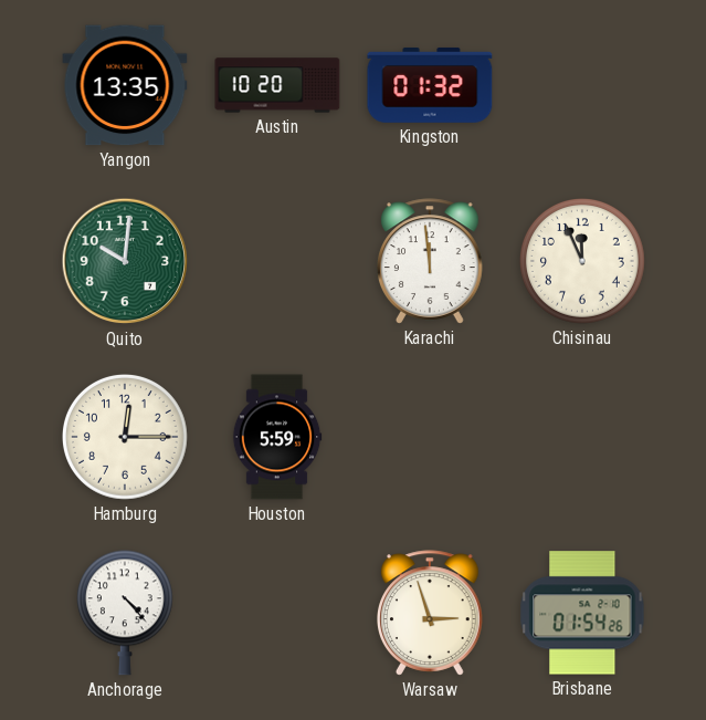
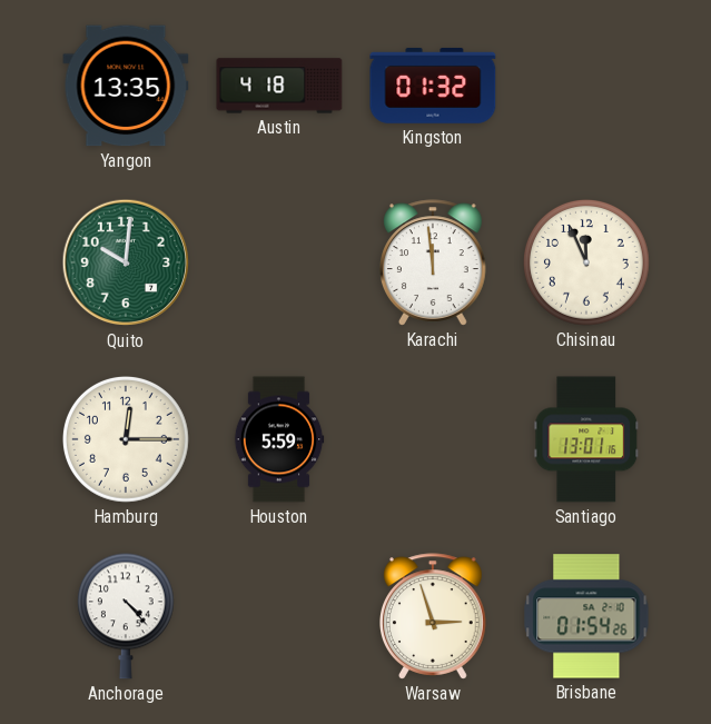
Austin: 10:20 -> 4:18
Santiago: none -> 13:01
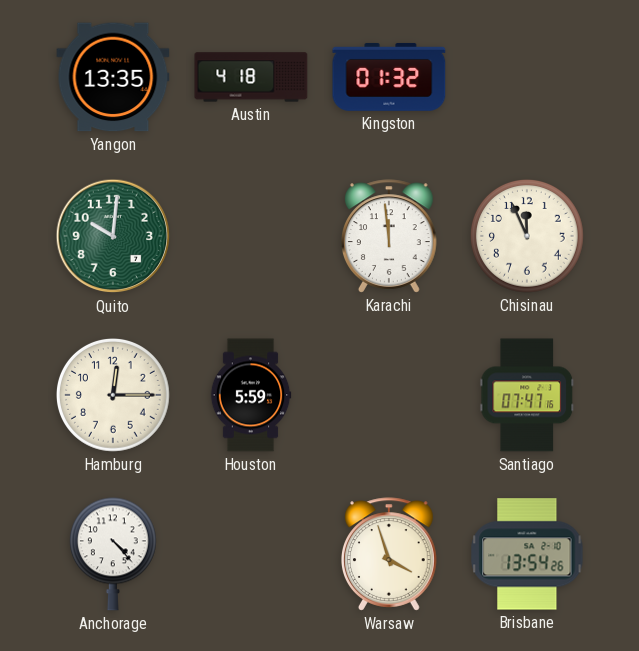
Santiago: 13:01 -> 07:47
Warsaw: 2:57 -> 3:57
Brisbane: 01:54 -> 13:54
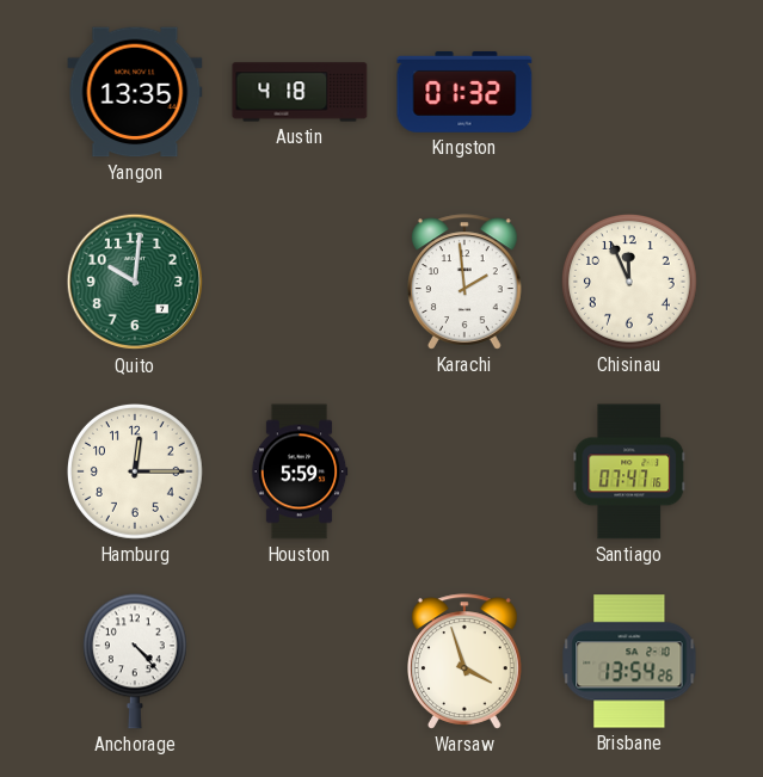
Karachi: 11:59 -> 1:59
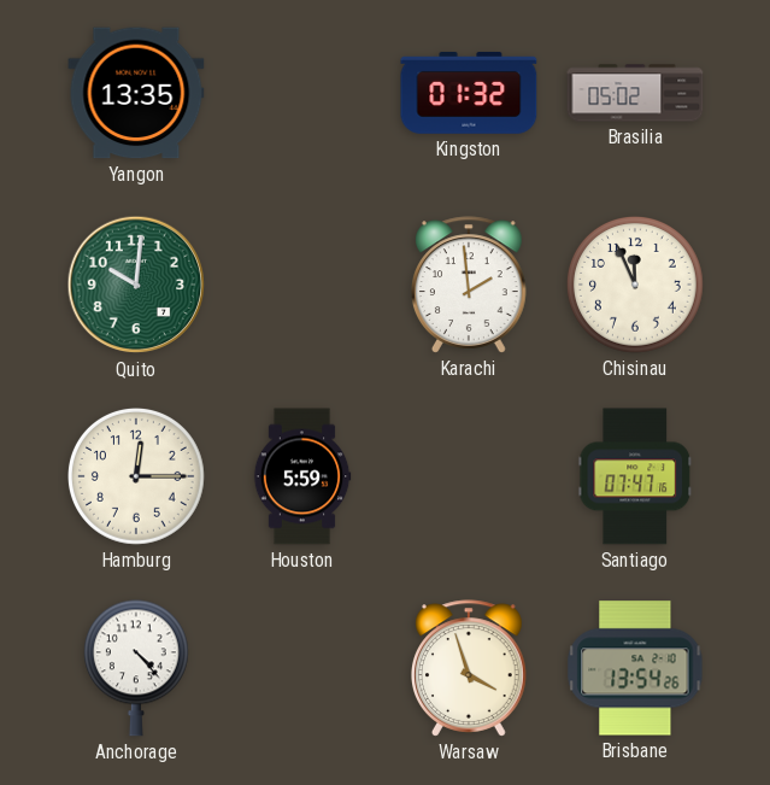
Austin: 4:18 -> none
Brasilia: none -> 05:02
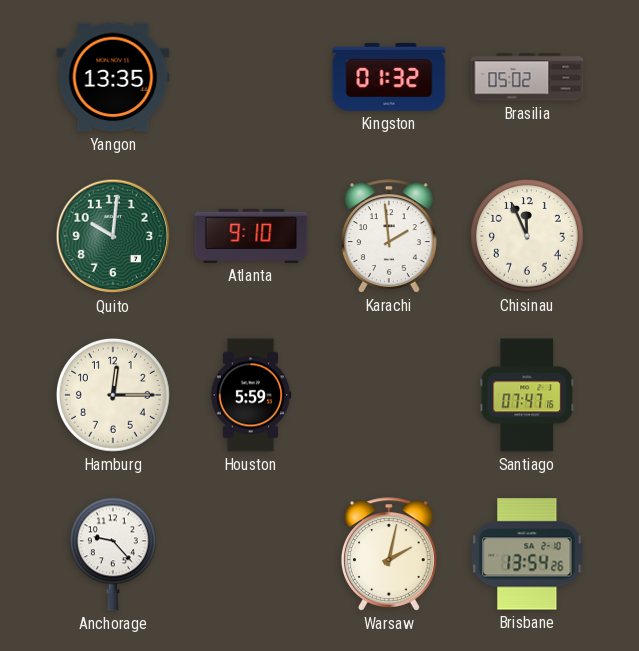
Atlanta: none -> 9:10
Anchorage: 4:23 -> 9:23
Warsaw: 3:57 -> 2:02
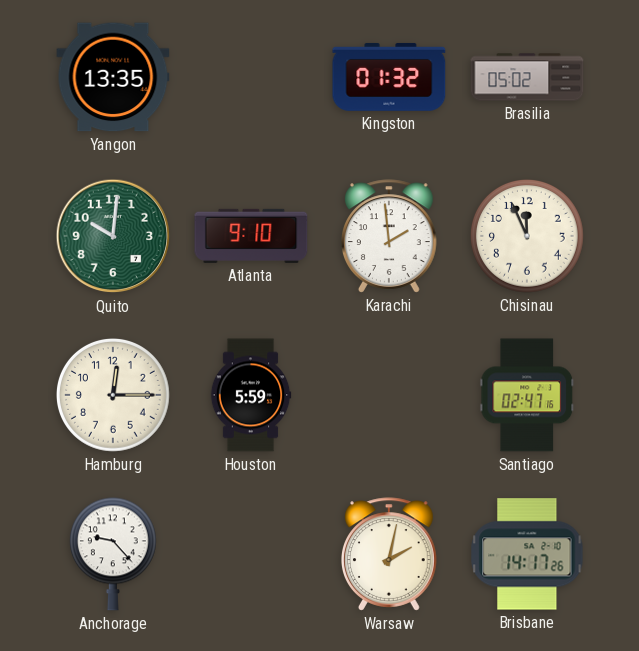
Santiago: 07:47 -> 02:47
Brisbane: 13:54 -> 14:17
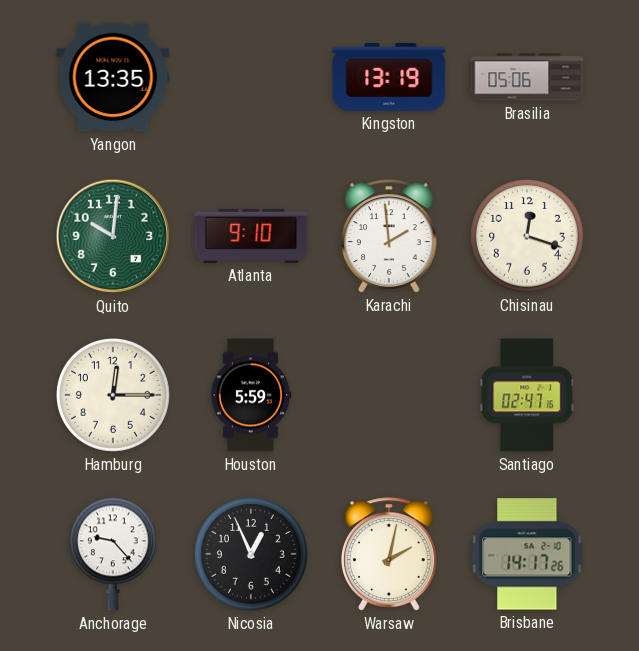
Kingston: 01:32 -> 13:19
Brasilia: 05:02 -> 05:06
Chisinau: 11:56 -> 12:18
Nicosia: none -> 12:56
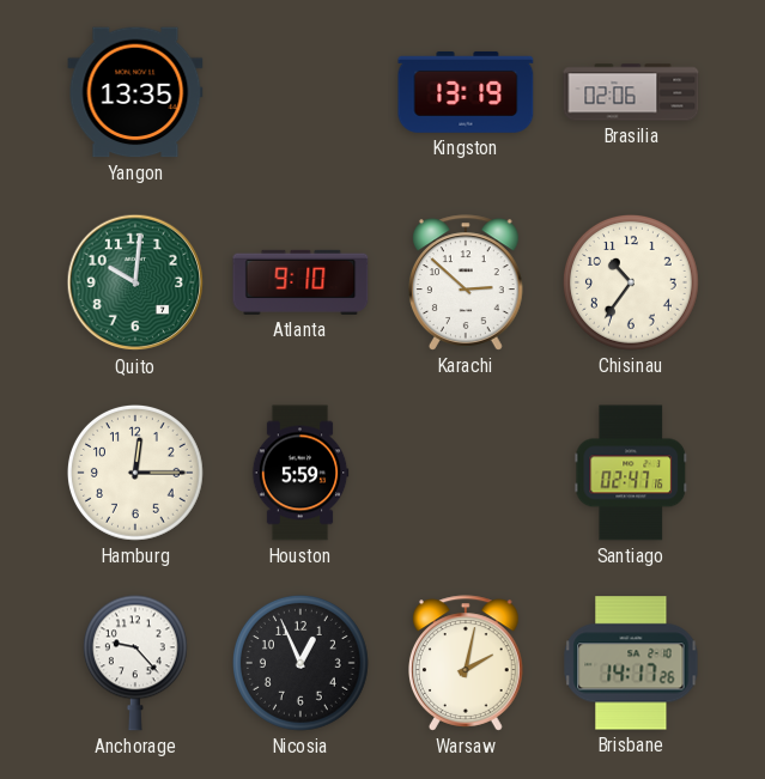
Brasilia: 05:06 -> 02:06
Karachi: 1:59 -> 2:52
Chisinau: 12:18 -> 10:36
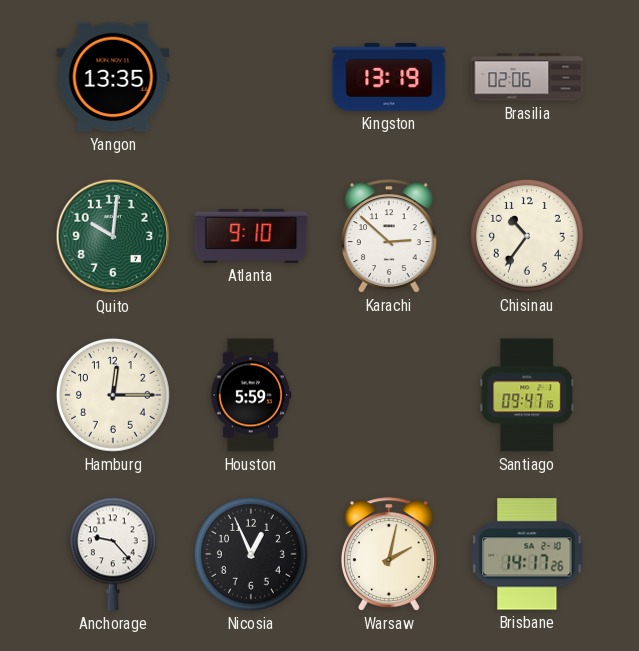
Santiago: 02:47 -> 09:47
